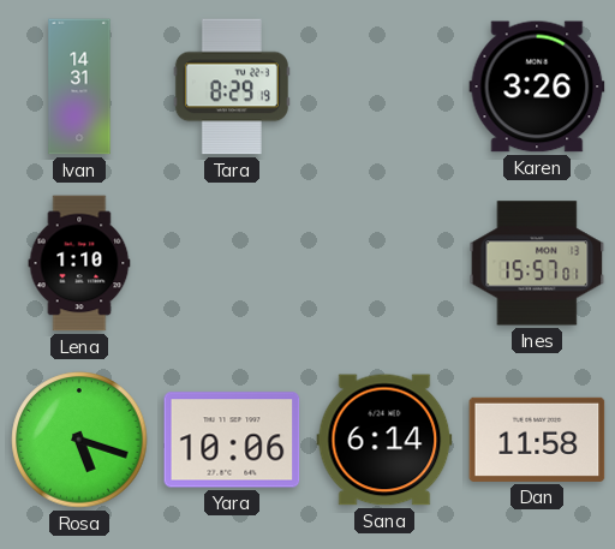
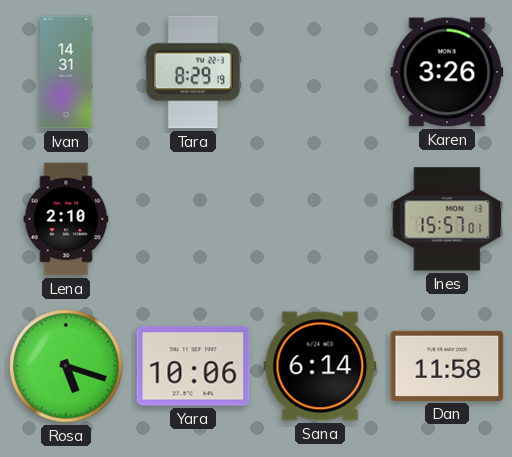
Lena: 1:10 -> 2:10
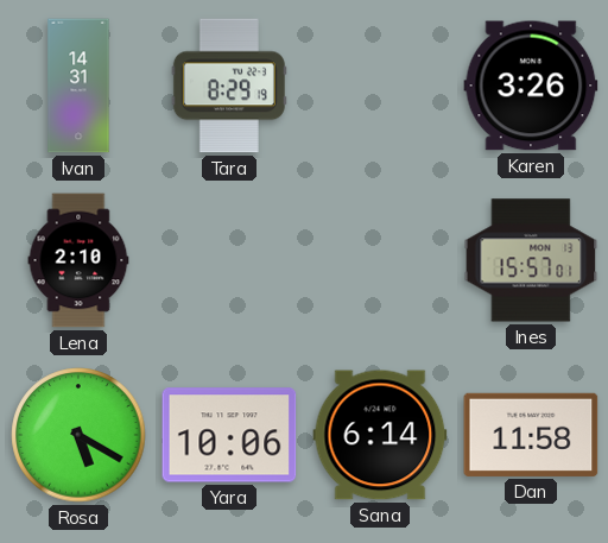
Rosa: 5:18 -> 5:20
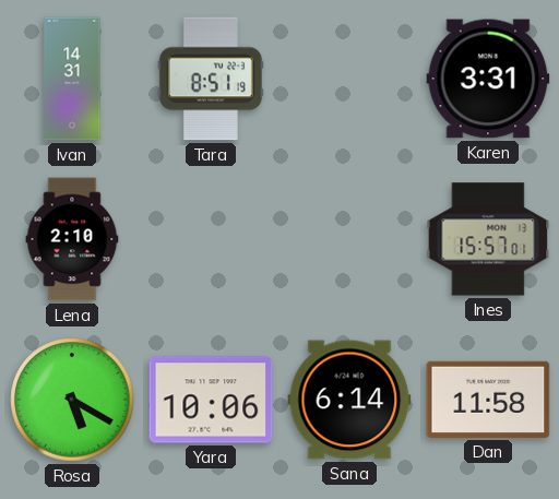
Tara: 8:29 -> 8:51
Karen: 3:26 -> 3:31
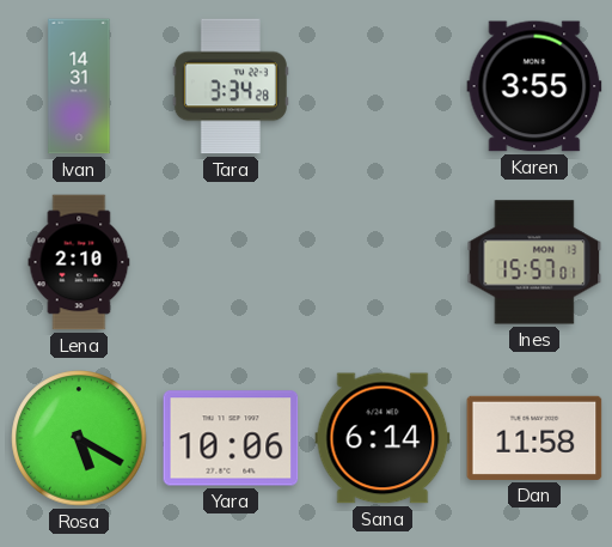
Tara: 8:51 -> 3:34
Karen: 3:31 -> 3:55
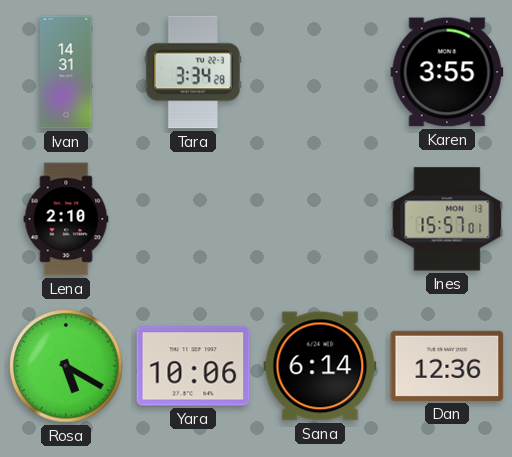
Dan: 11:58 -> 12:36
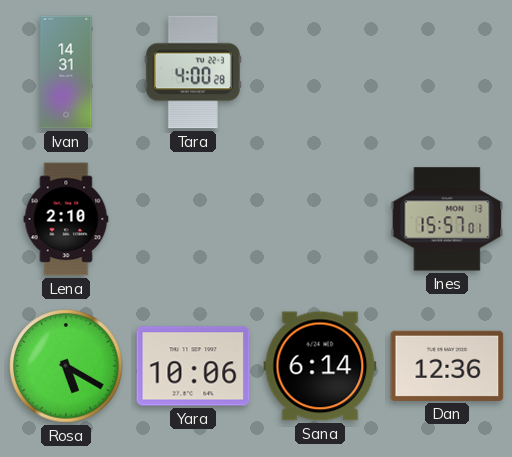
Tara: 3:34 -> 4:00
Karen: 3:55 -> none
